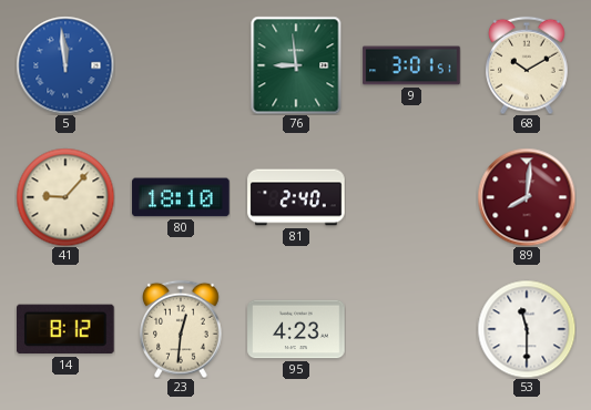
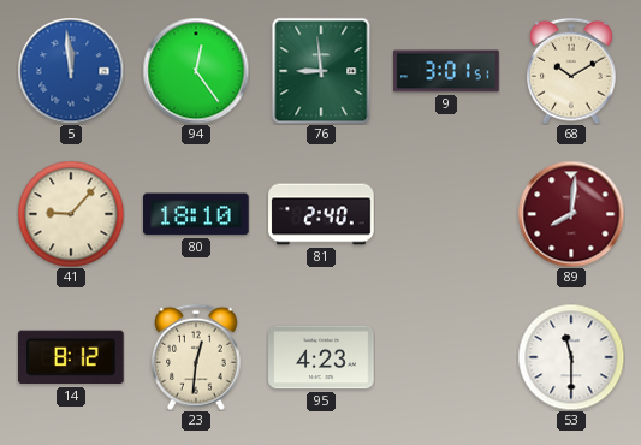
94: none -> 12:24
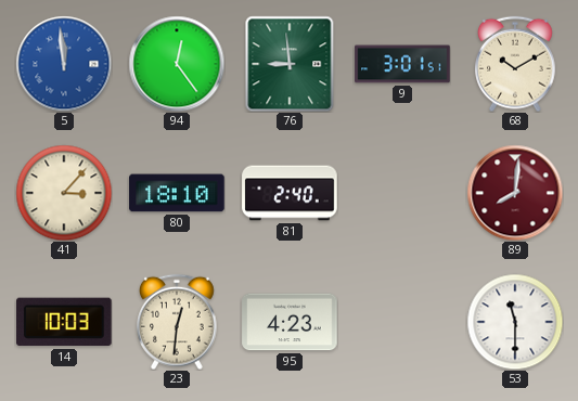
41: 9:07 -> 3:07
14: 8:12 -> 10:03
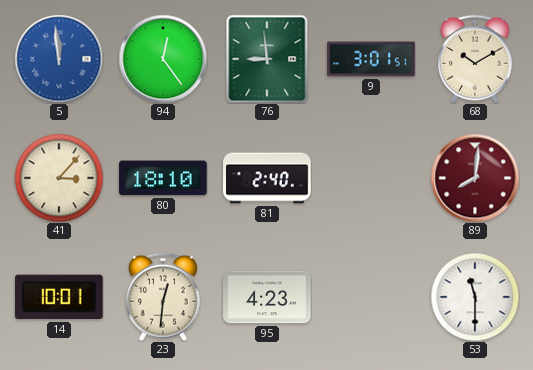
14: 10:03 -> 10:01
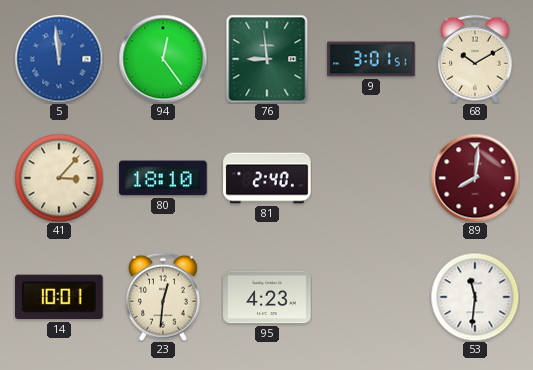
53: 11:30 -> 11:31
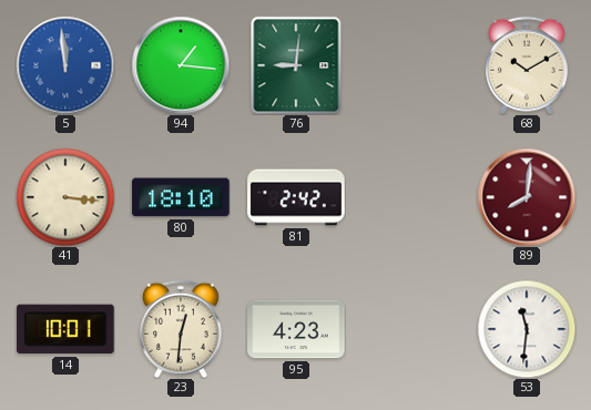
94: 12:24 -> 1:16
76: 8:59 -> 9:01
9: 3:01 -> none
41: 3:07 -> 3:16
81: 2:40 -> 2:42
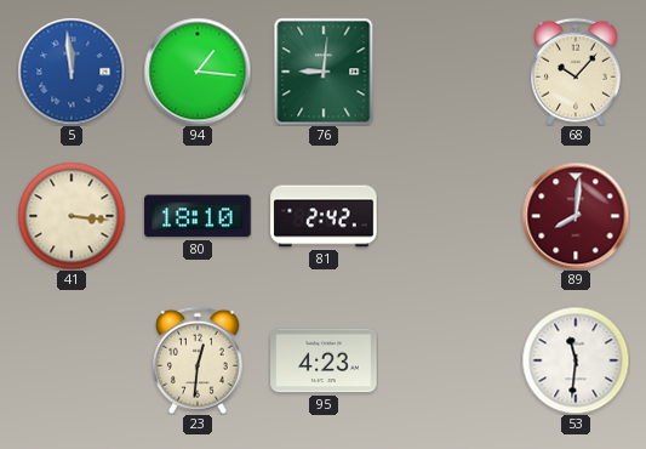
68: 10:10 -> 10:07
14: 10:01 -> none
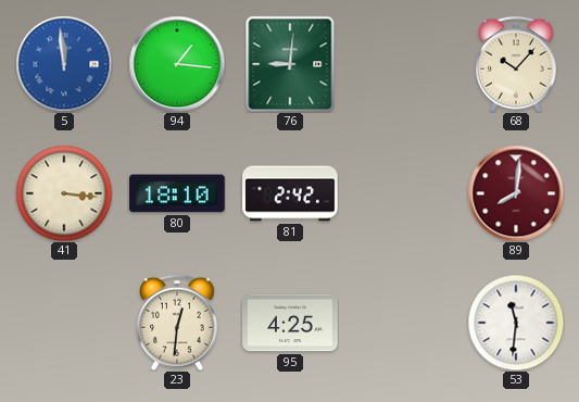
95: 4:23 -> 4:25
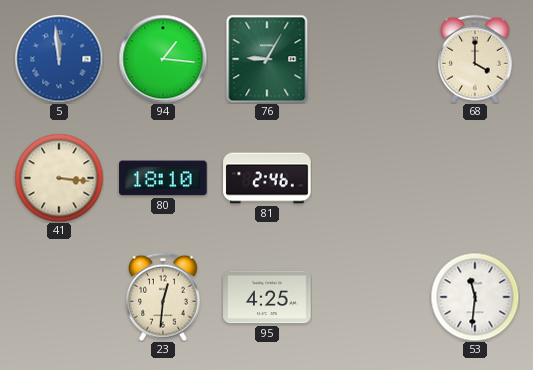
76: 9:01 -> 9:05
68: 10:07 -> 4:00
81: 2:42 -> 2:46
89: 8:01 -> none
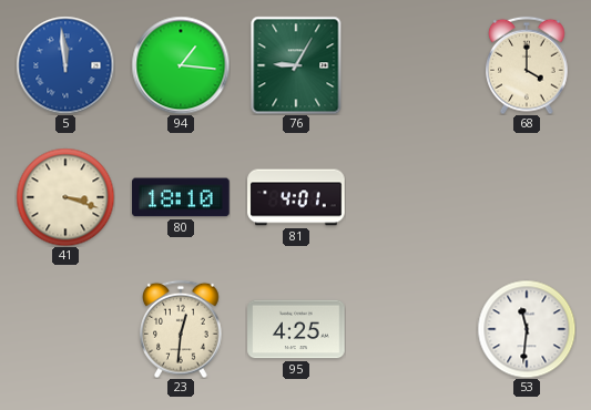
41: 3:16 -> 3:18
81: 2:46 -> 4:01
